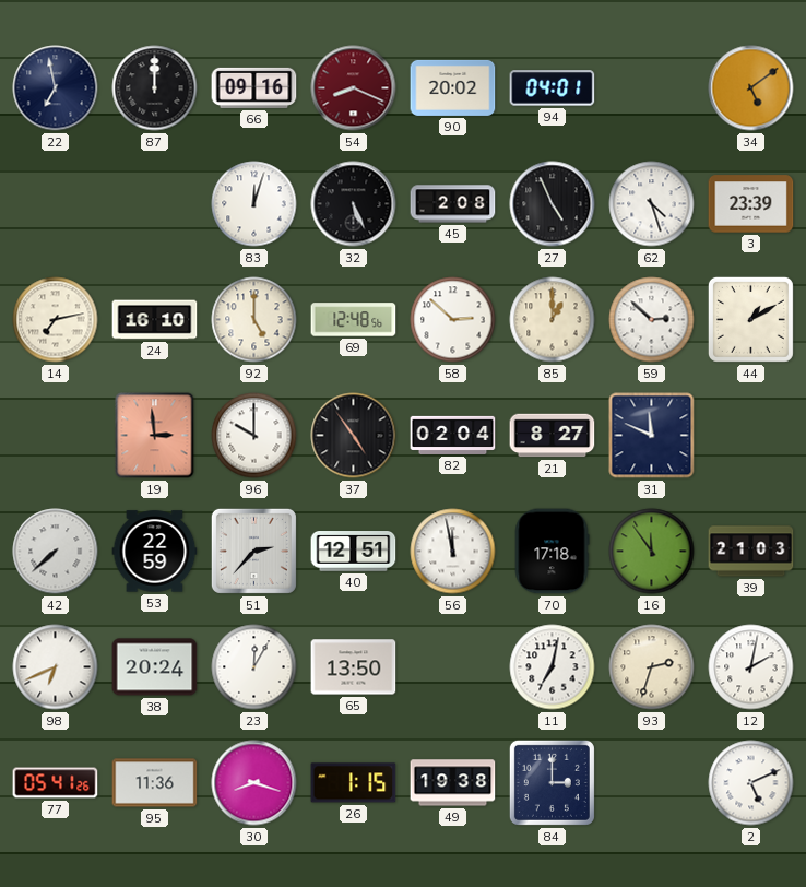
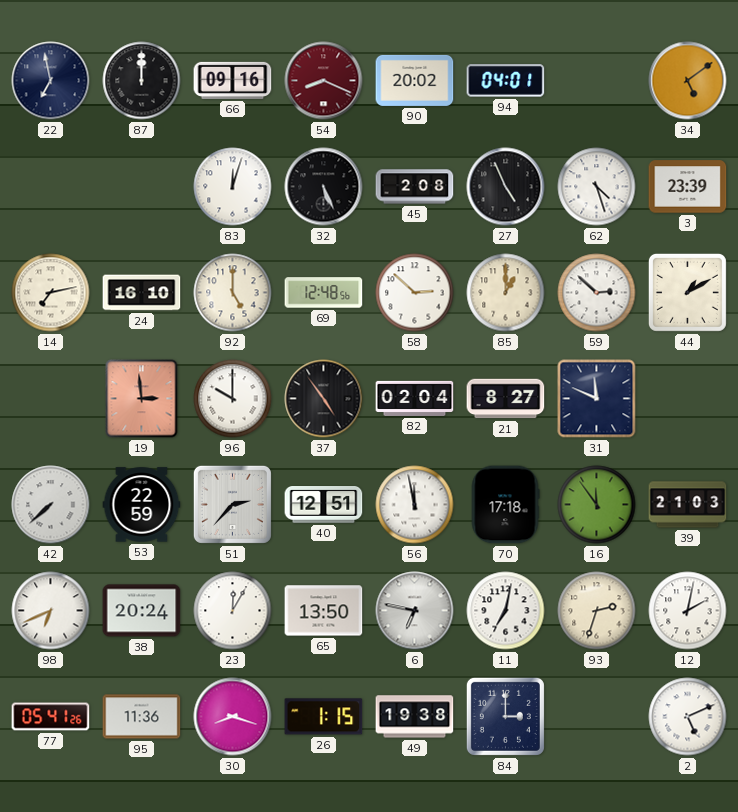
6: none -> 6:47
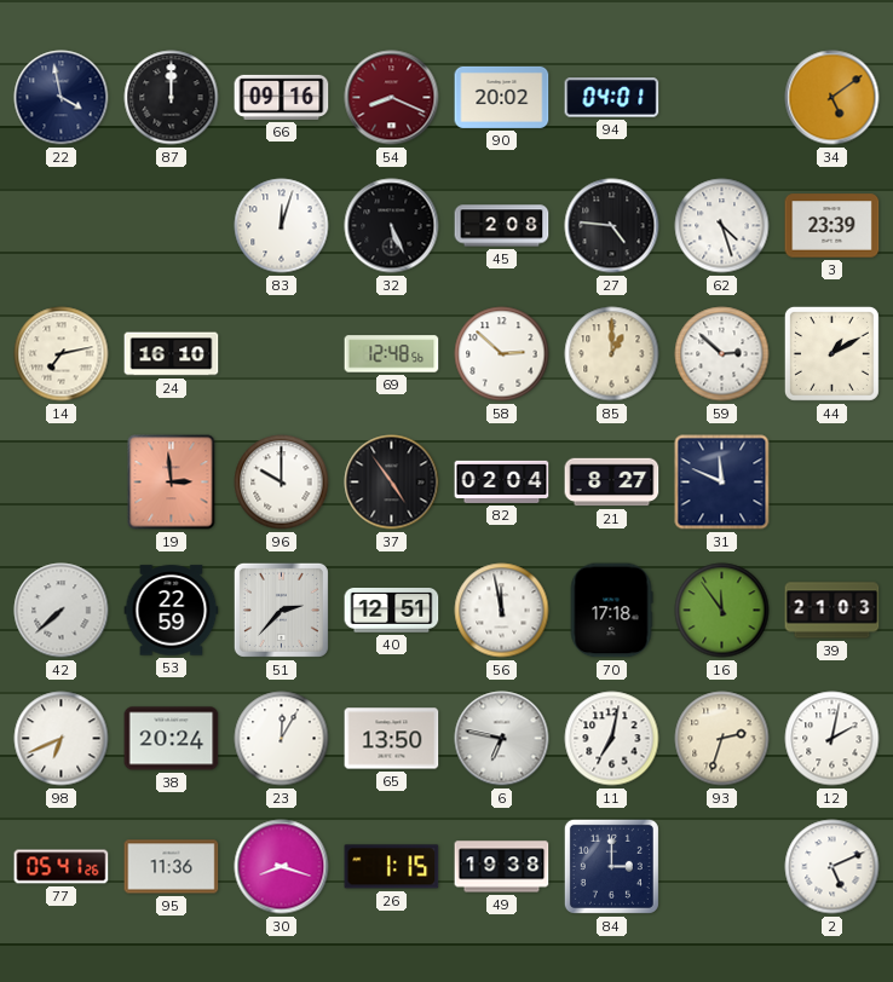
22: 6:58 -> 3:58
27: 4:56 -> 4:46
92: 5:00 -> none
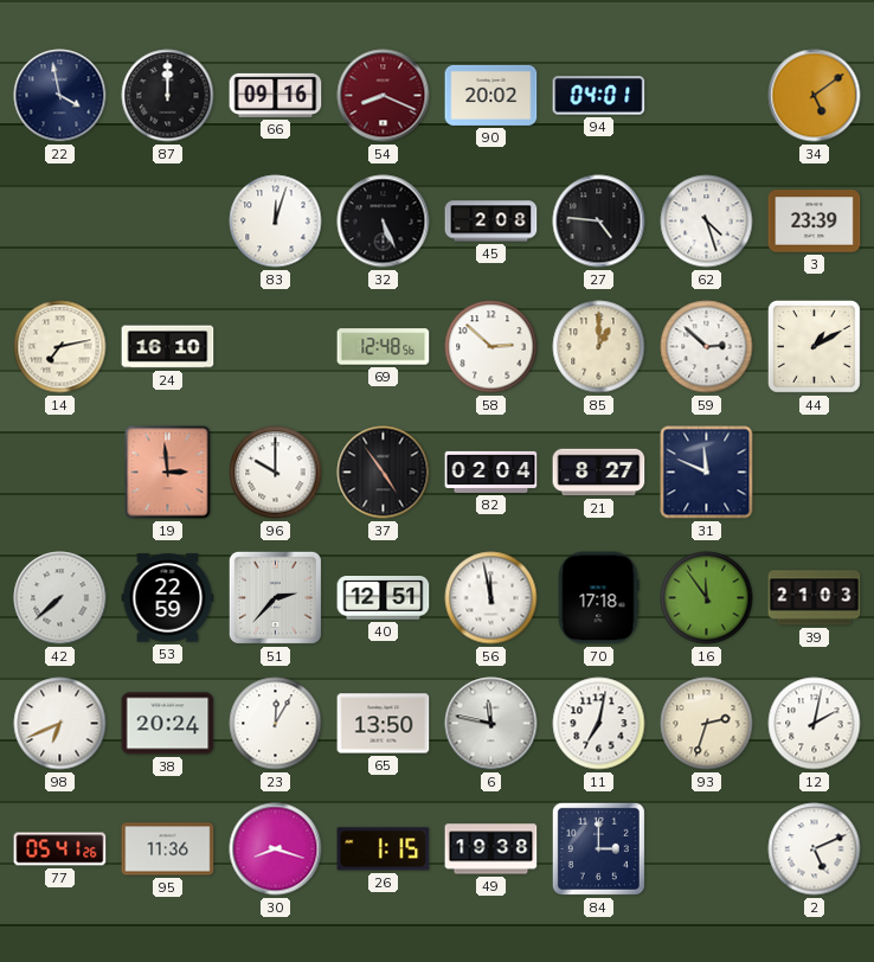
6: 6:47 -> 11:47
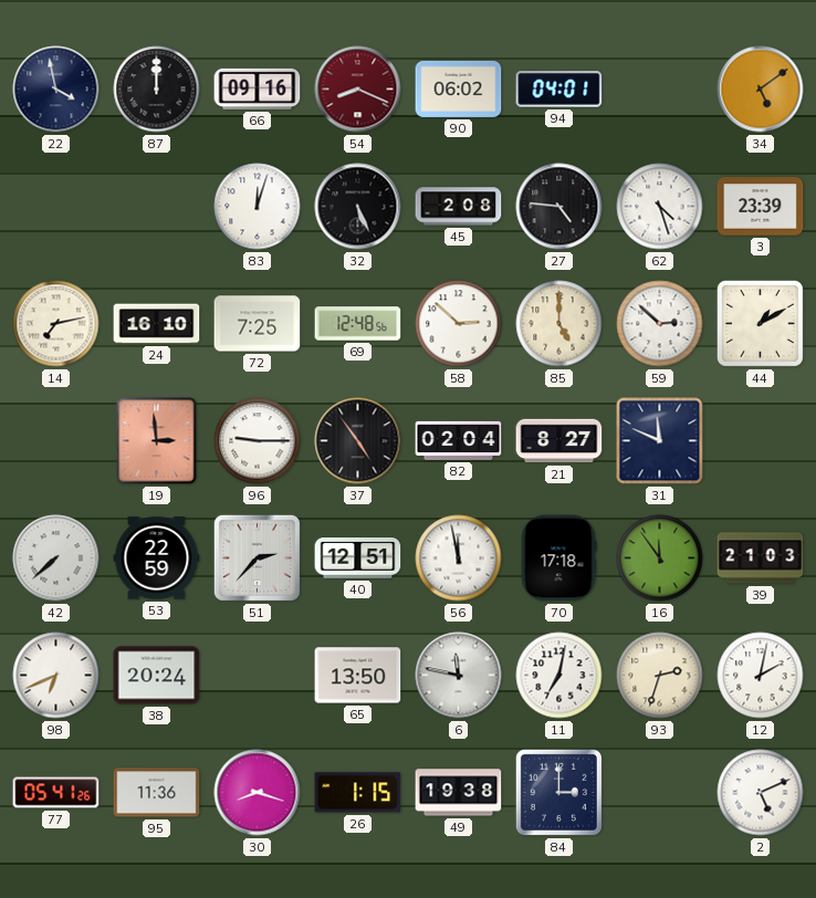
90: 20:02 -> 06:02
72: none -> 7:25
85: 1:00 -> 5:00
96: 10:00 -> 9:15
23: 12:05 -> none
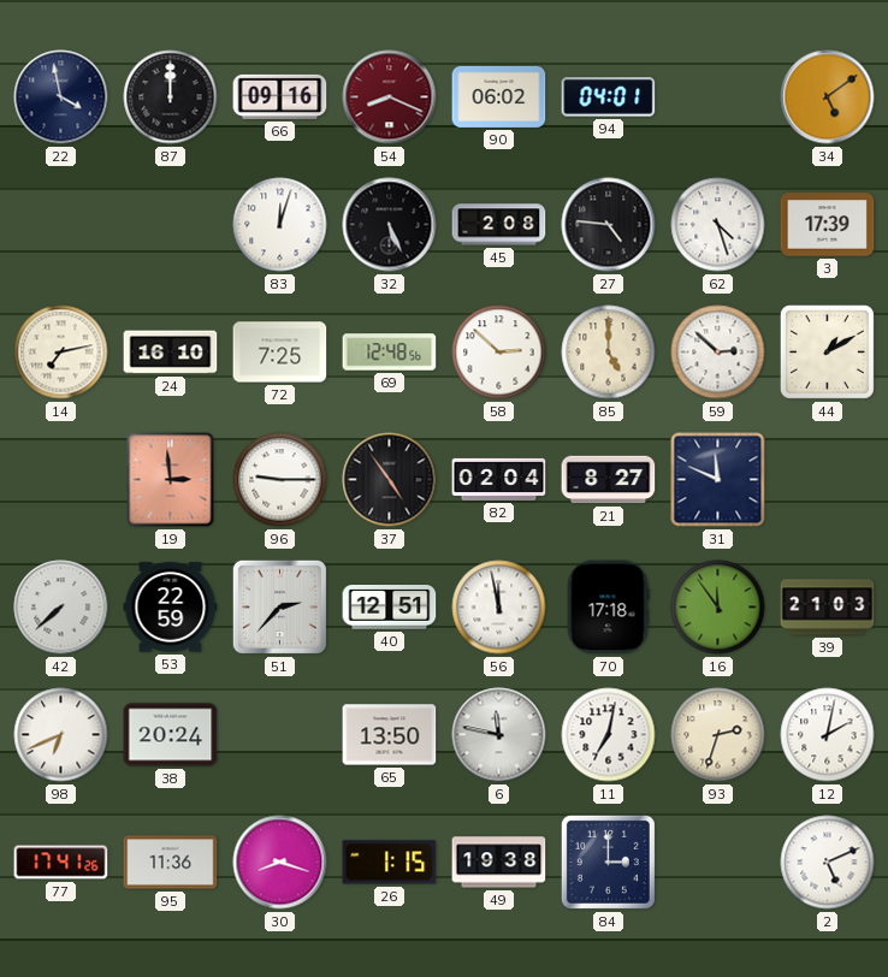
3: 23:39 -> 17:39
77: 05:41 -> 17:41
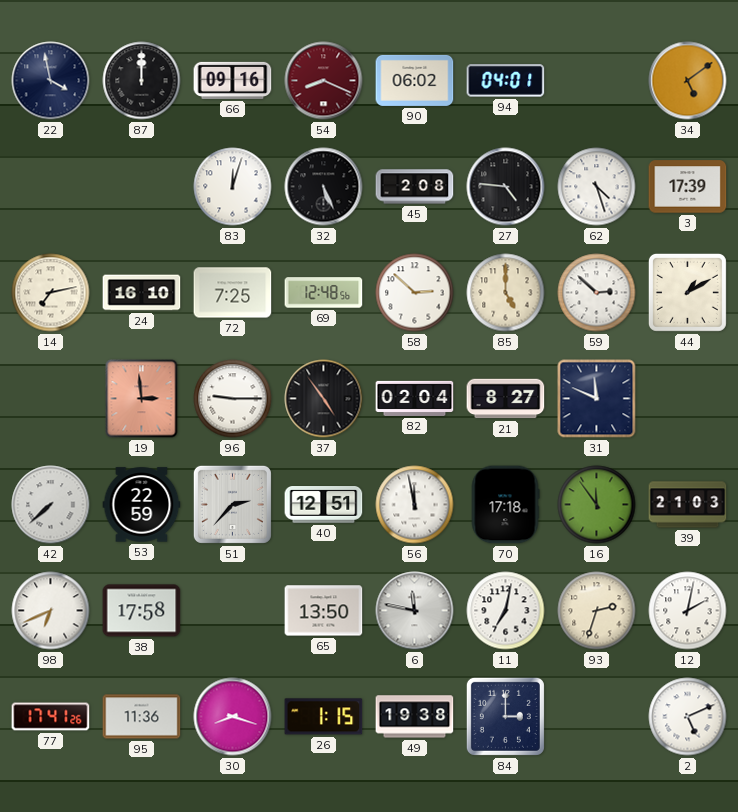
38: 20:24 -> 17:58
